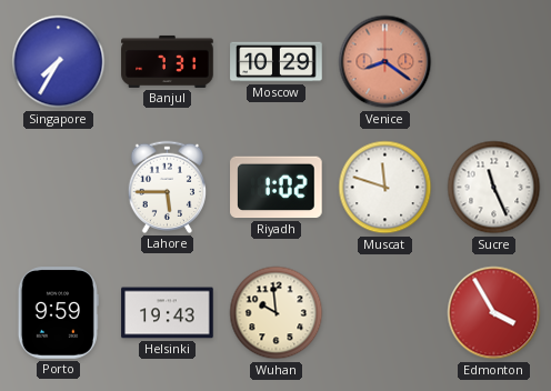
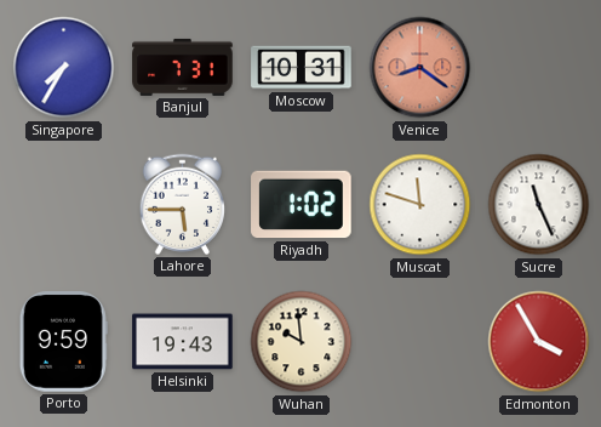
Moscow: 10:29 -> 10:31
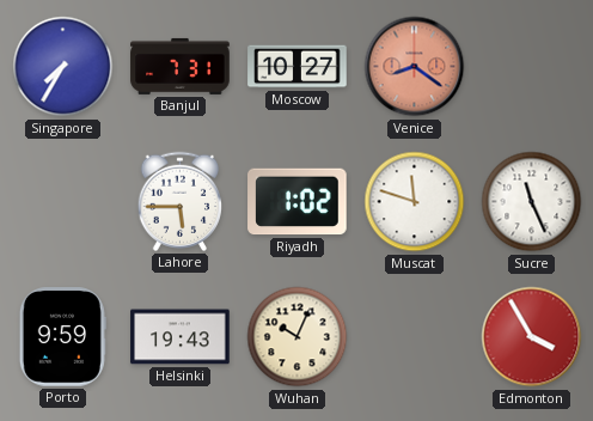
Moscow: 10:31 -> 10:27
Wuhan: 9:59 -> 10:04
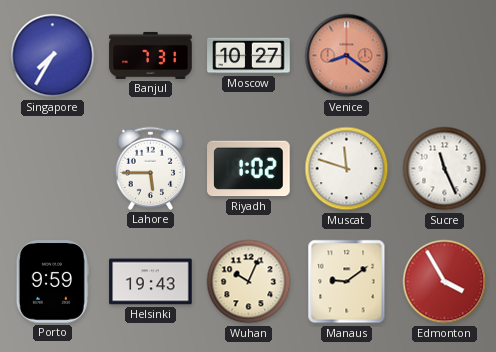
Manaus: none -> 9:09
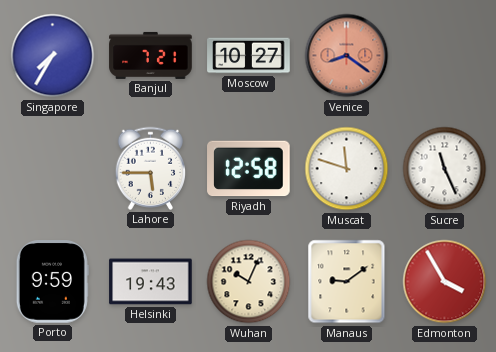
Banjul: 7:31 -> 7:21
Riyadh: 1:02 -> 12:58
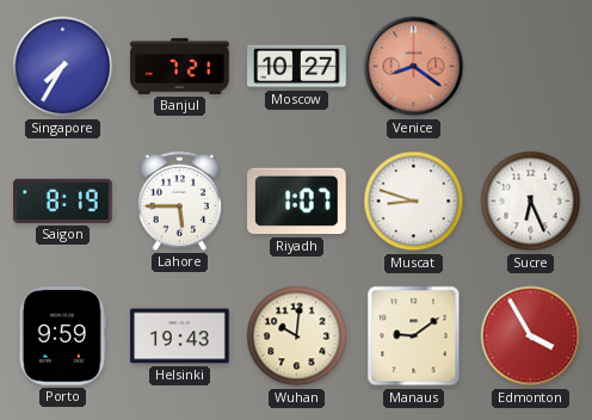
Saigon: none -> 8:19
Riyadh: 12:58 -> 1:07
Muscat: 11:48 -> 8:48
Sucre: 11:26 -> 6:26
Wuhan: 10:04 -> 10:01
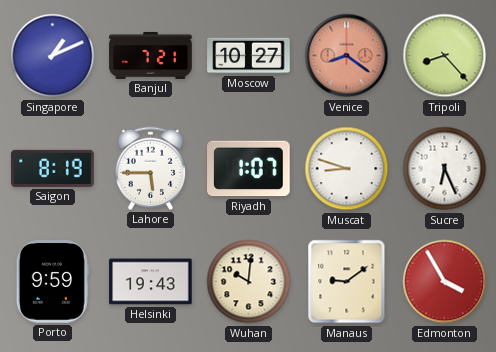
Singapore: 7:35 -> 1:11
Tripoli: none -> 8:23
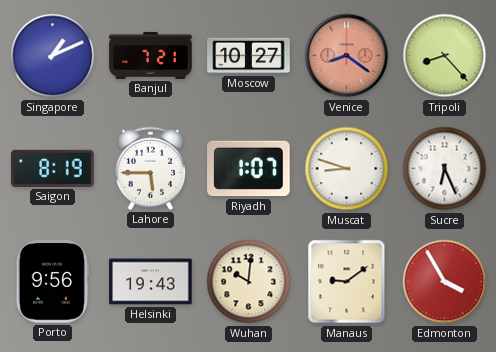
Porto: 9:59 -> 9:56
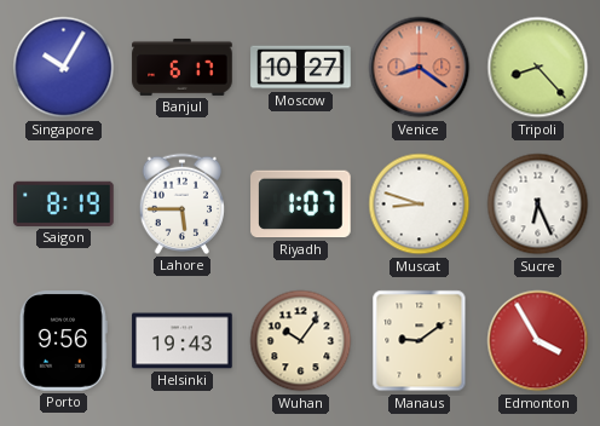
Singapore: 1:11 -> 10:05
Banjul: 7:21 -> 6:17
Wuhan: 10:01 -> 10:06
